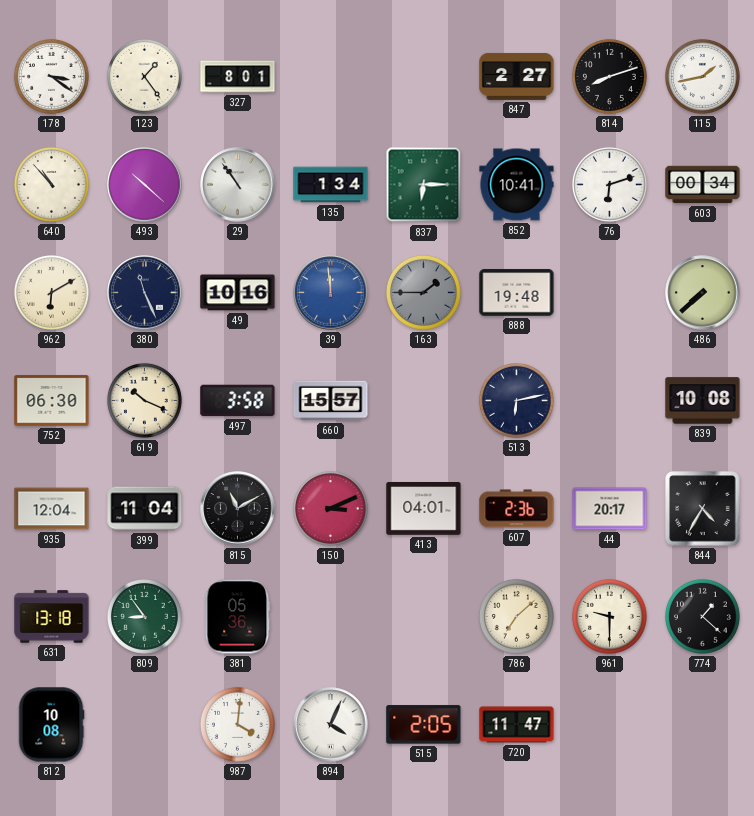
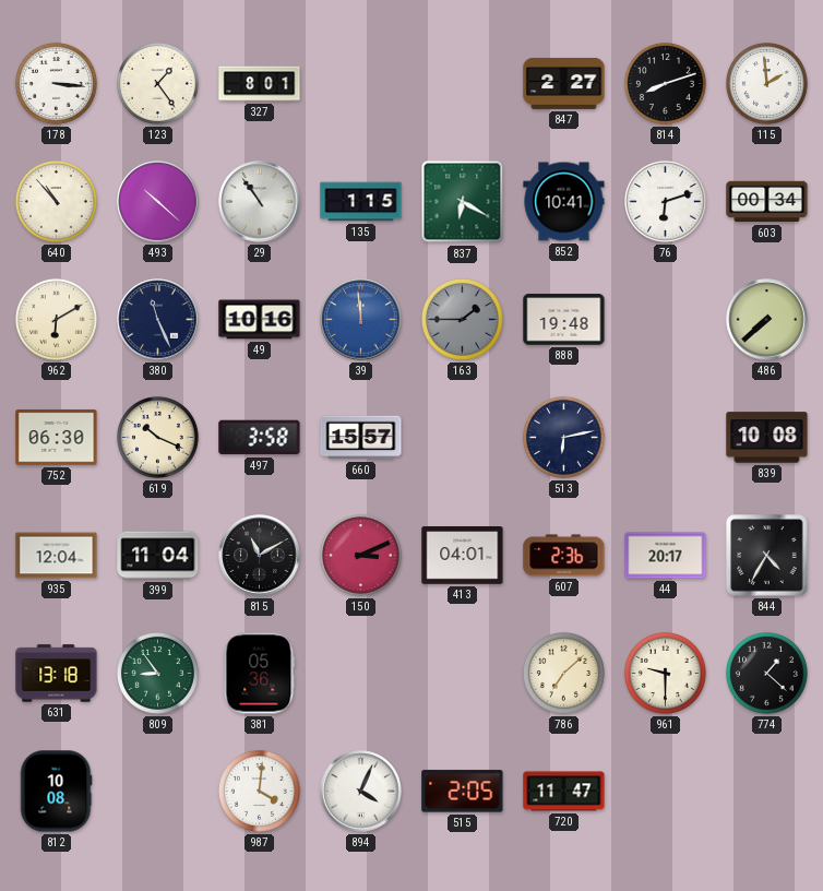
178: 3:21 -> 3:16
115: 1:43 -> 1:59
135: 1:34 -> 1:15
837: 6:15 -> 6:20
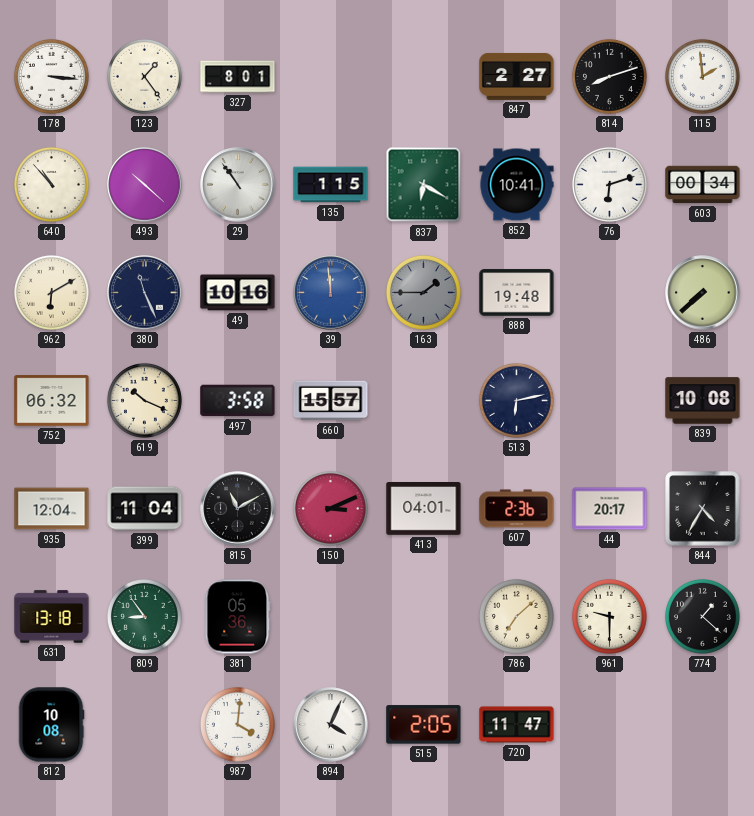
752: 06:30 -> 06:32
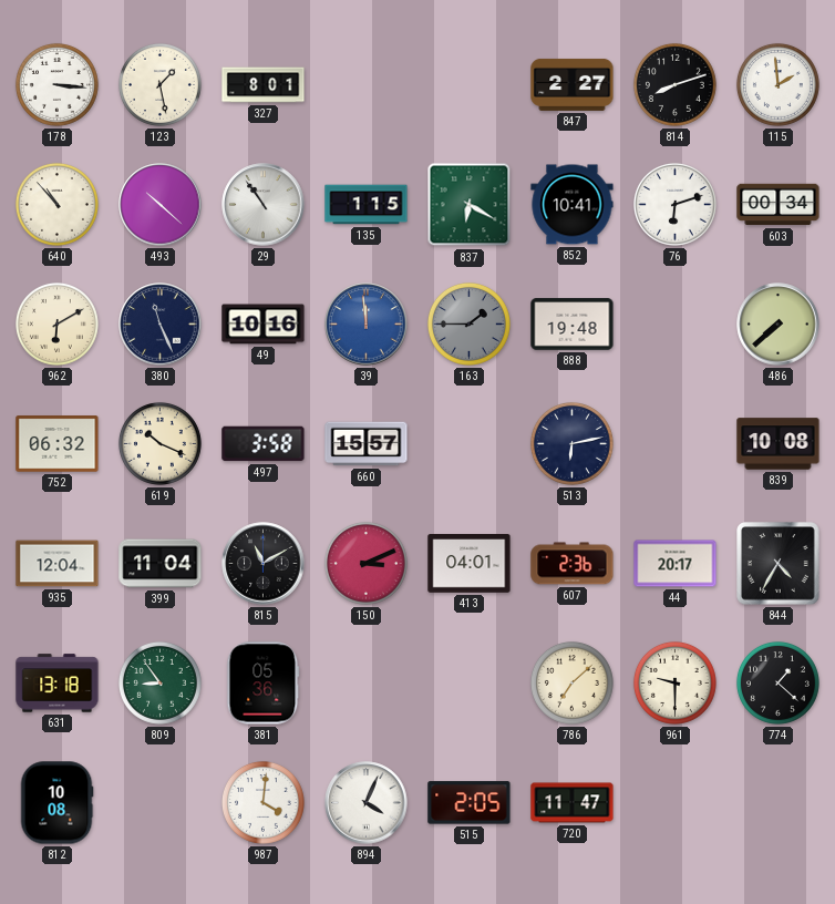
123: 1:24 -> 1:28
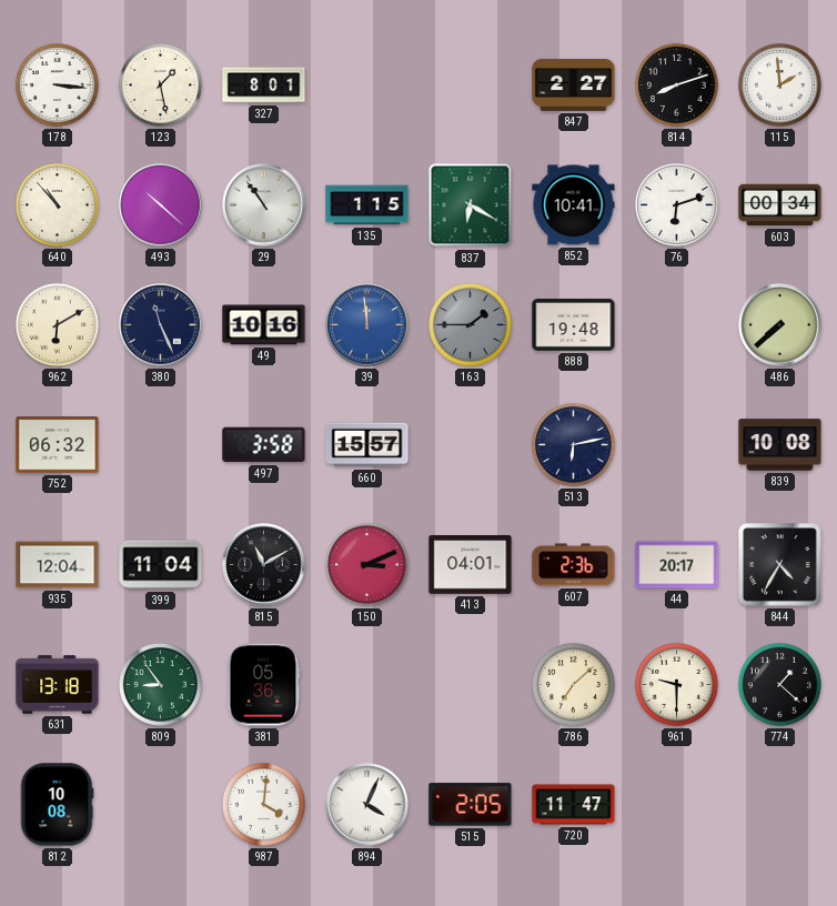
619: 10:19 -> none
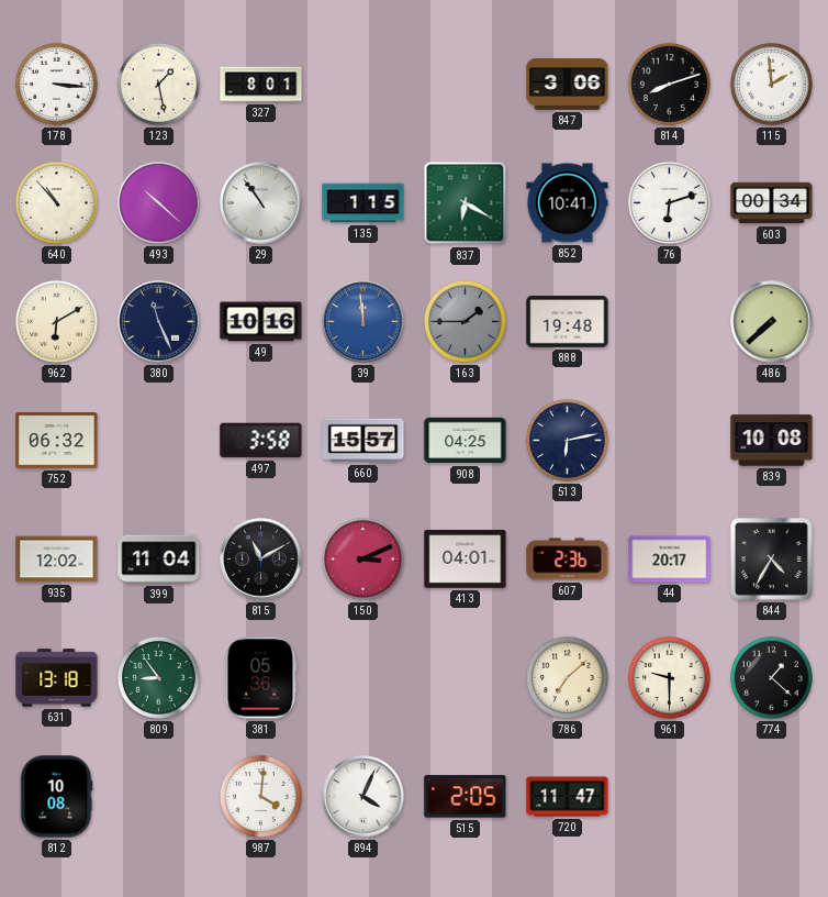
847: 2:27 -> 3:06
908: none -> 04:25
935: 12:04 -> 12:02
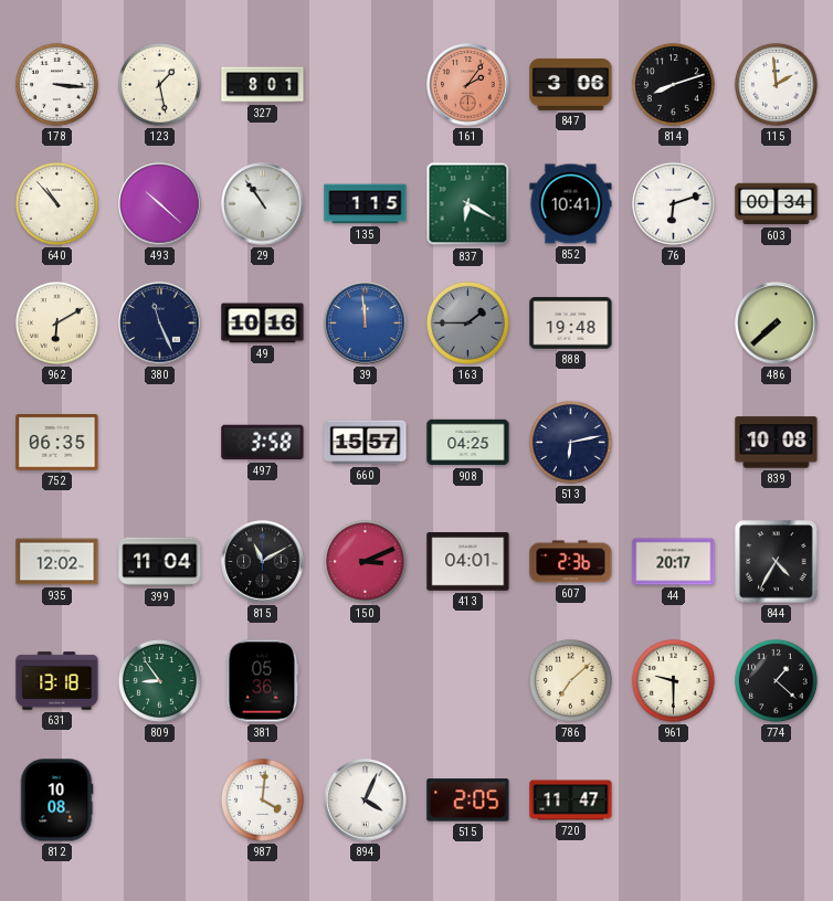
161: none -> 2:06
752: 06:32 -> 06:35
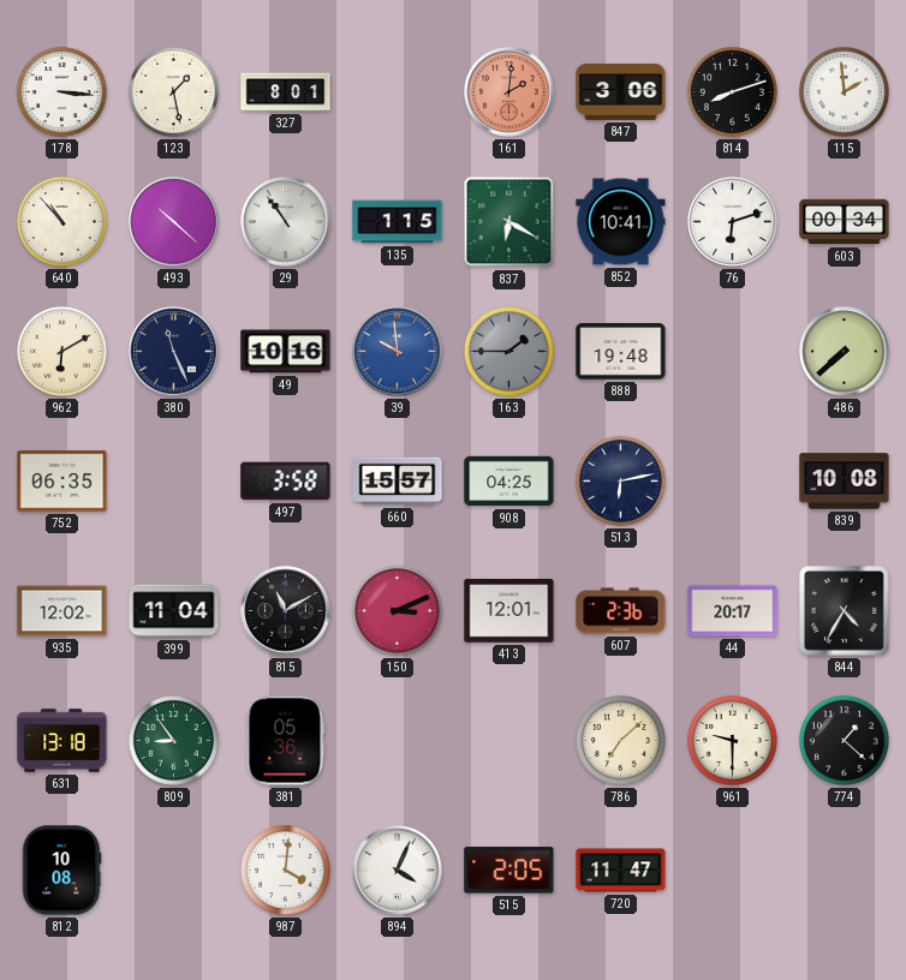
161: 2:06 -> 2:01
39: 11:59 -> 9:59
413: 04:01 -> 12:01
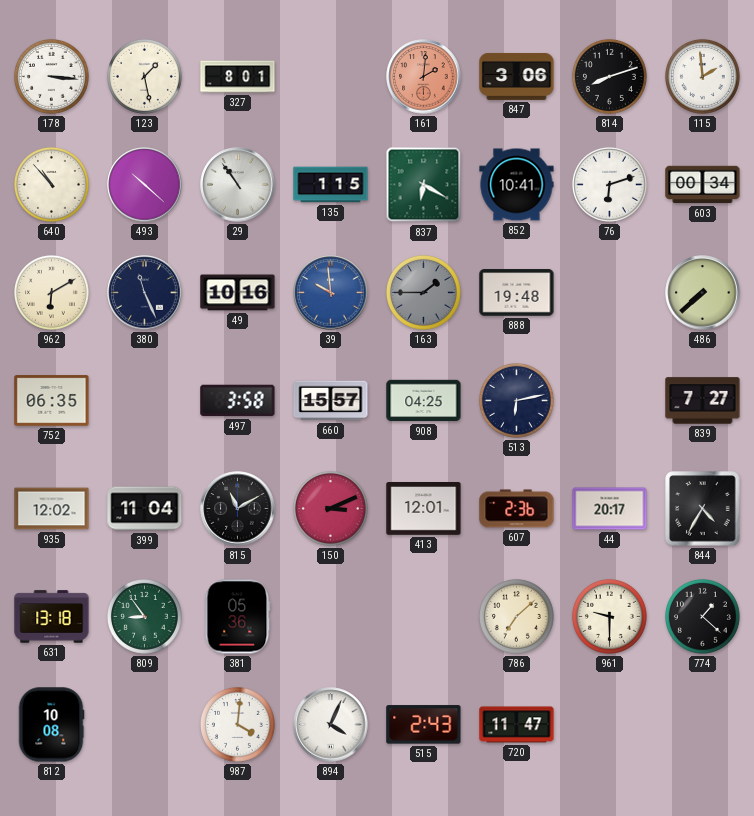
839: 10:08 -> 7:27
515: 2:05 -> 2:43
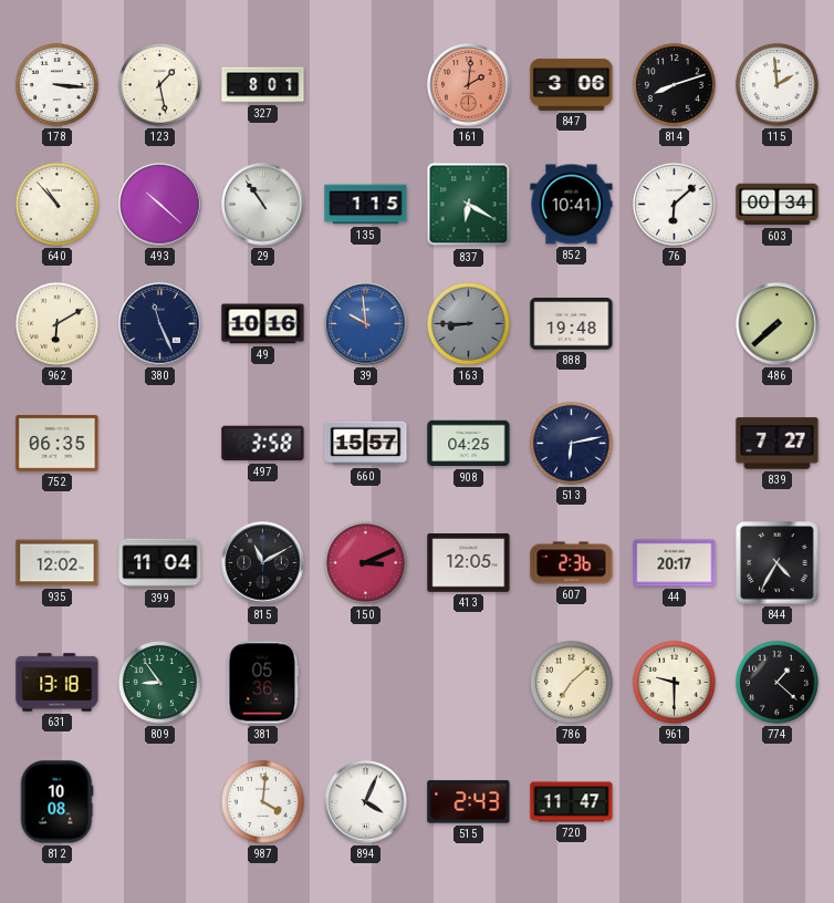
76: 6:12 -> 6:08
163: 1:45 -> 8:45
413: 12:01 -> 12:05
